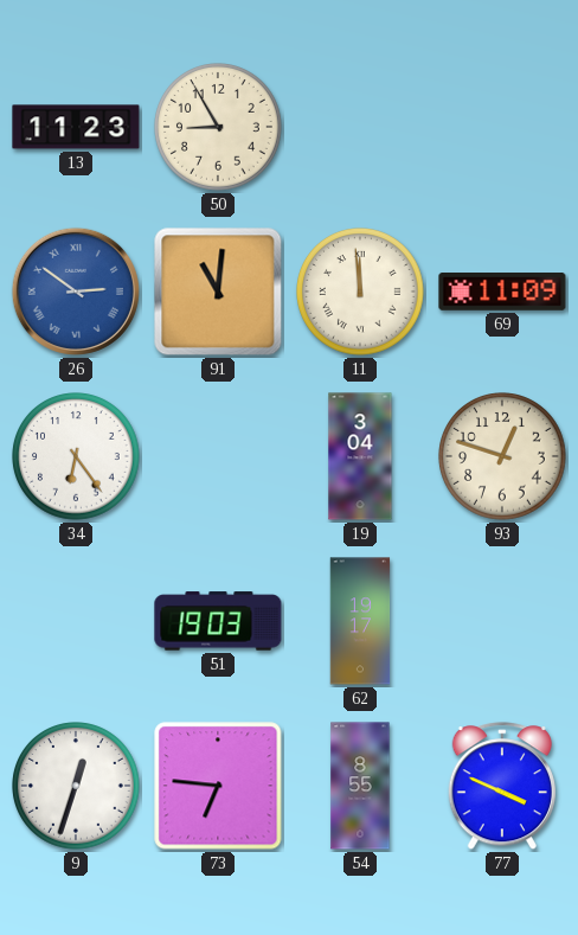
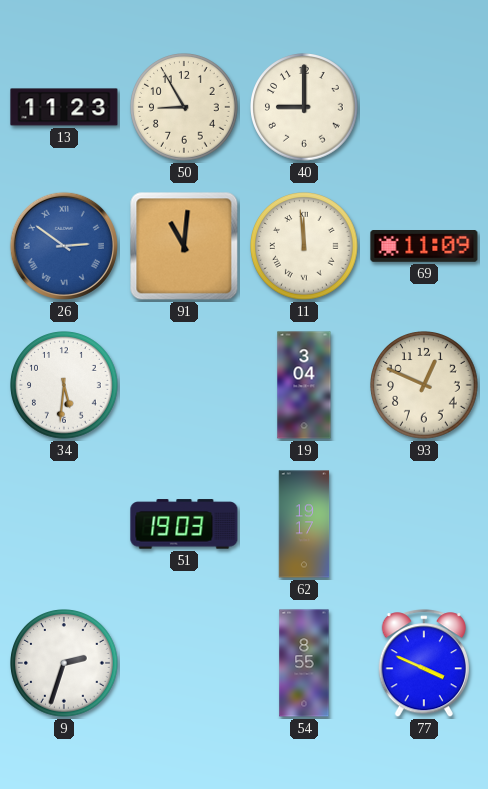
40: none -> 9:00
34: 6:24 -> 5:31
93: 12:48 -> 12:49
9: 12:33 -> 2:33
73: 6:46 -> none
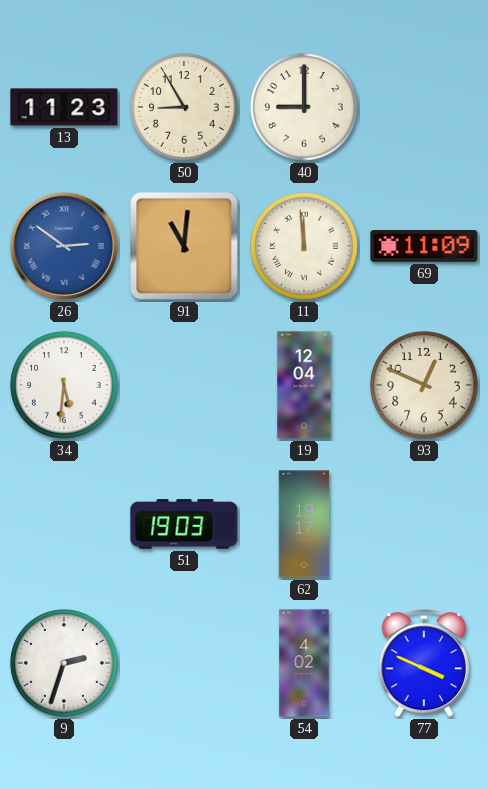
19: 3:04 -> 12:04
54: 8:55 -> 4:02
